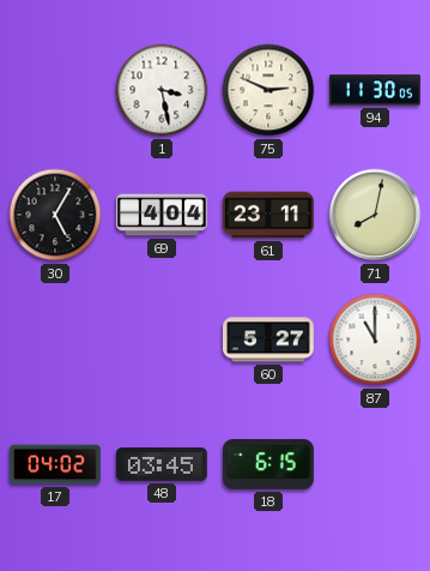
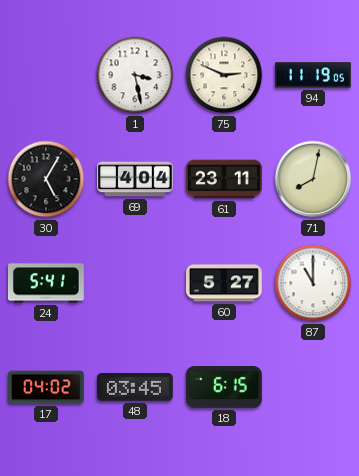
94: 11:30 -> 11:19
24: none -> 5:41
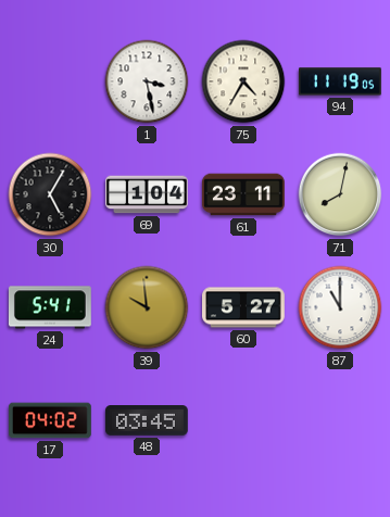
75: 2:49 -> 4:35
69: 4:04 -> 1:04
39: none -> 9:59
18: 6:15 -> none
